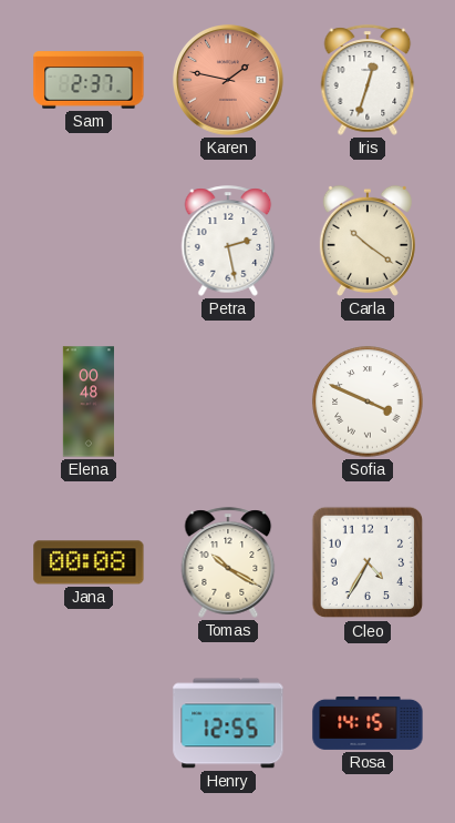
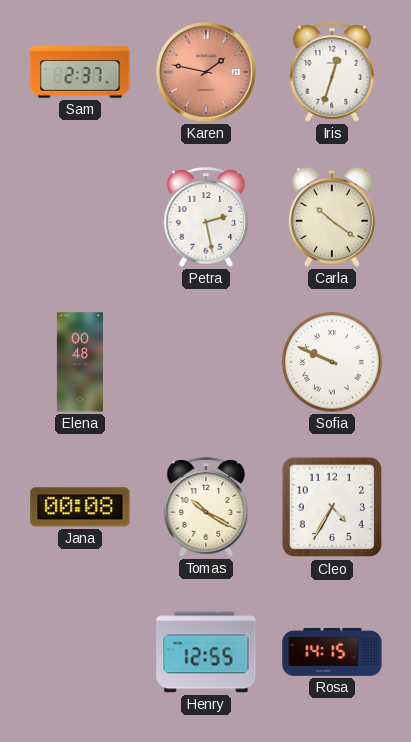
Sofia: 3:49 -> 9:49
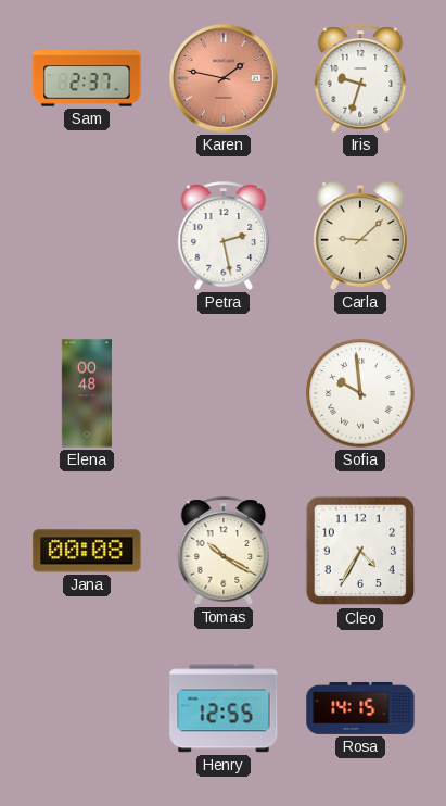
Iris: 12:33 -> 9:33
Carla: 10:21 -> 9:08
Sofia: 9:49 -> 9:59
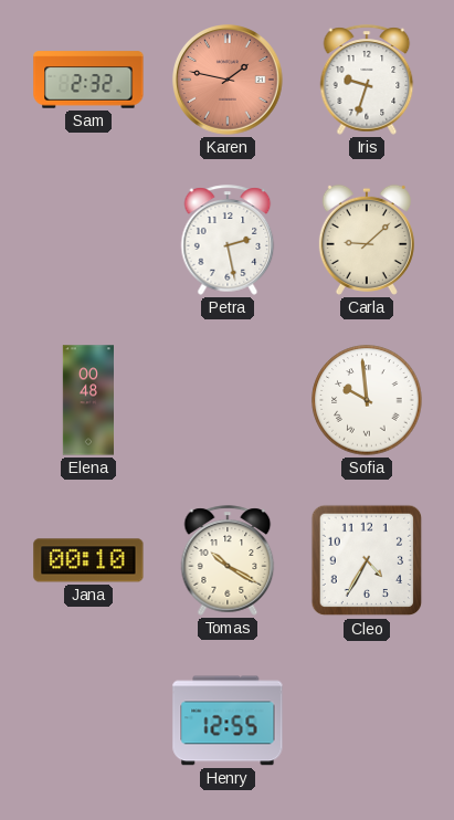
Sam: 2:37 -> 2:32
Jana: 00:08 -> 00:10
Rosa: 14:15 -> none
